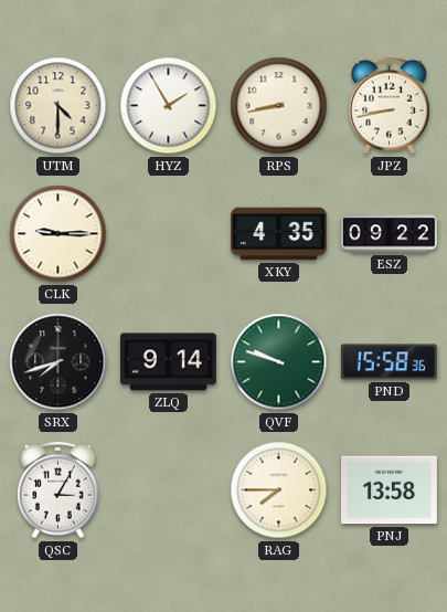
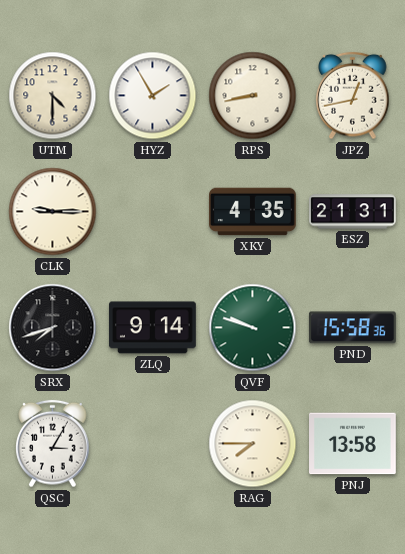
JPZ: 8:43 -> 12:43
ESZ: 09:22 -> 21:31
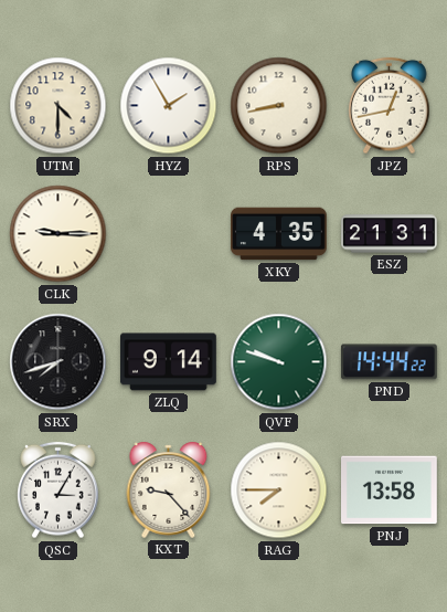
PND: 15:58 -> 14:44
KXT: none -> 9:23
